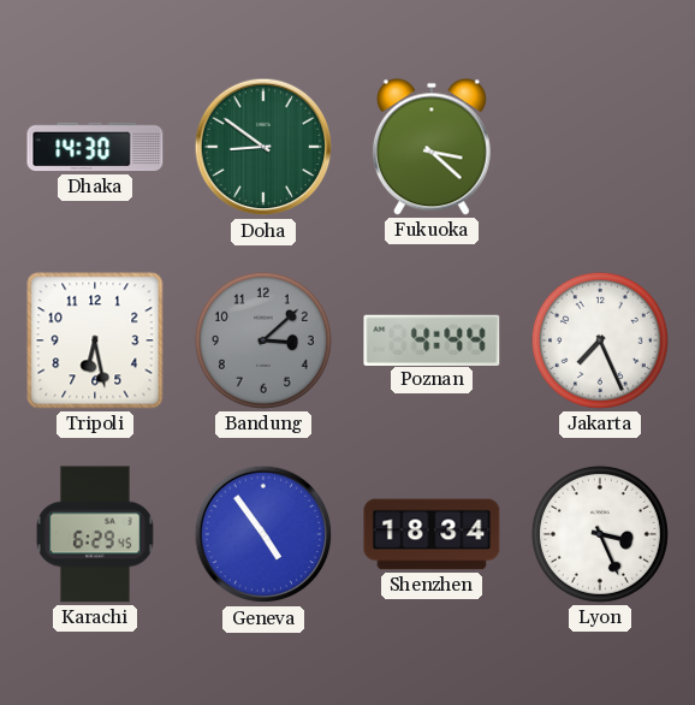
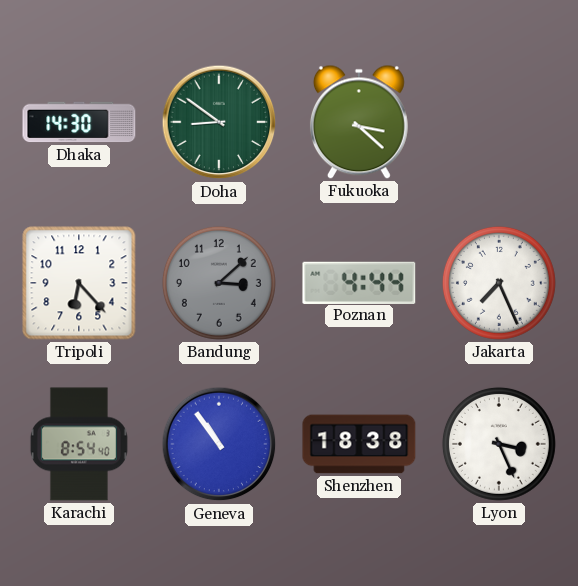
Tripoli: 6:28 -> 6:23
Karachi: 6:29 -> 8:54
Geneva: 4:54 -> 10:54
Shenzhen: 18:34 -> 18:38
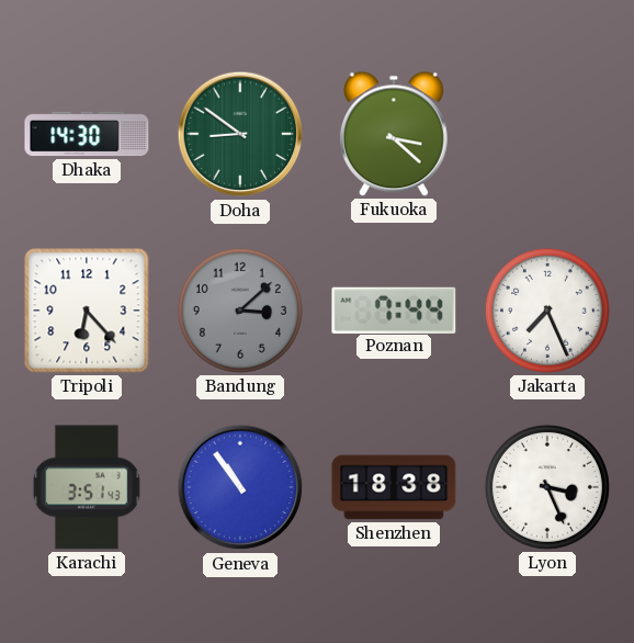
Poznan: 4:44 -> 7:44
Karachi: 8:54 -> 3:51
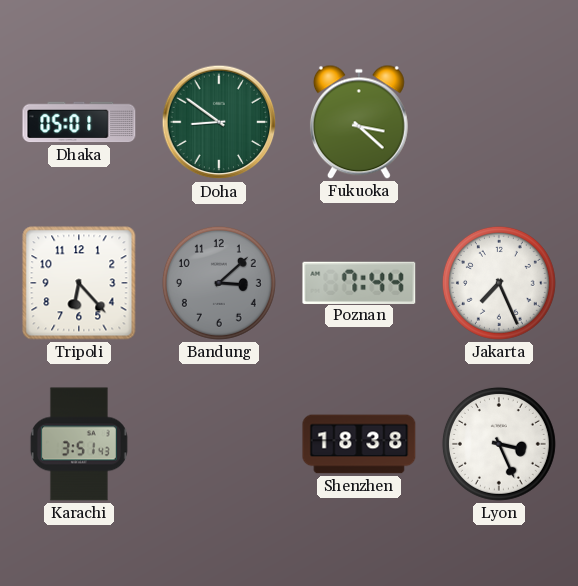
Dhaka: 14:30 -> 05:01
Geneva: 10:54 -> none
